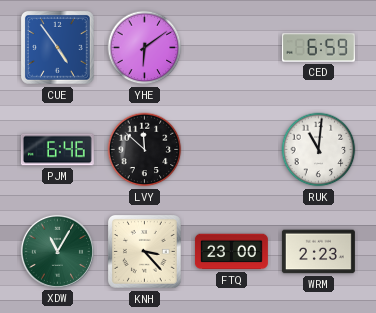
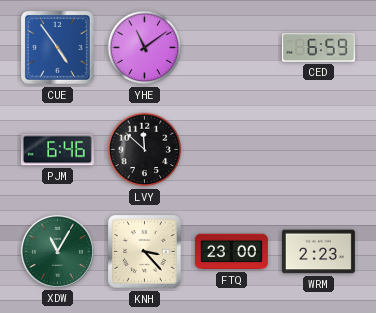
YHE: 6:09 -> 11:09
RUK: 11:01 -> none
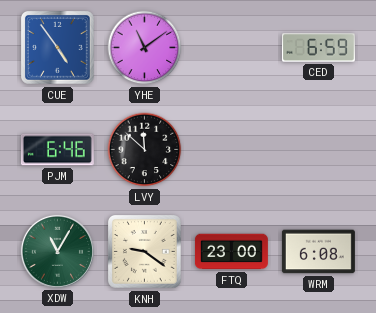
KNH: 3:23 -> 9:21
WRM: 2:23 -> 6:08
